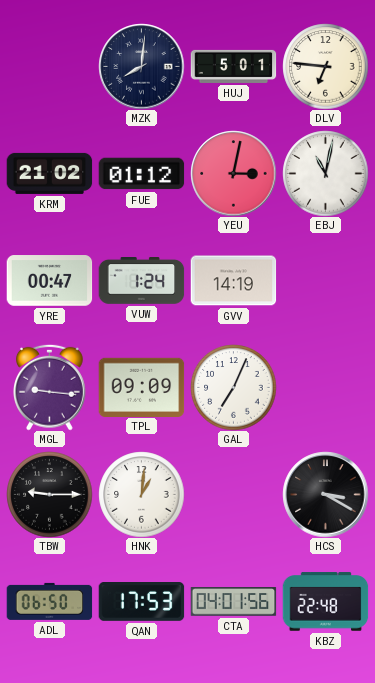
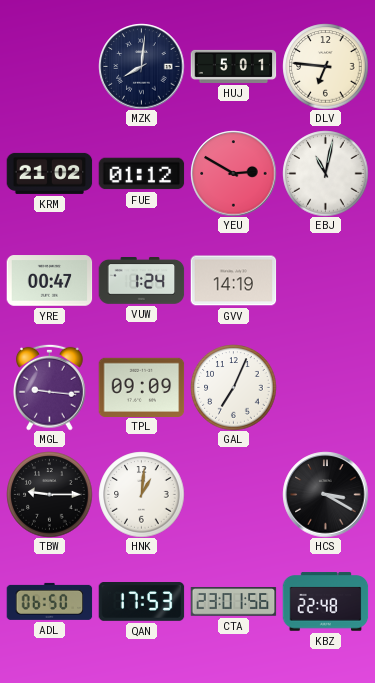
YEU: 3:02 -> 2:50
CTA: 04:01 -> 23:01
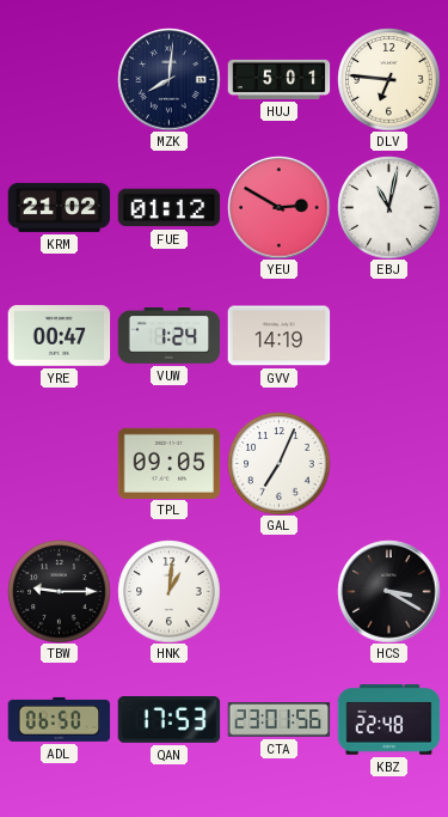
MGL: 9:16 -> none
TPL: 09:09 -> 09:05
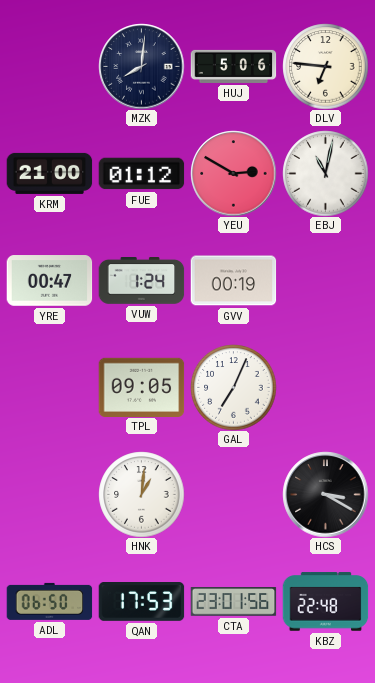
HUJ: 5:01 -> 5:06
KRM: 21:02 -> 21:00
GVV: 14:19 -> 00:19
TBW: 9:15 -> none
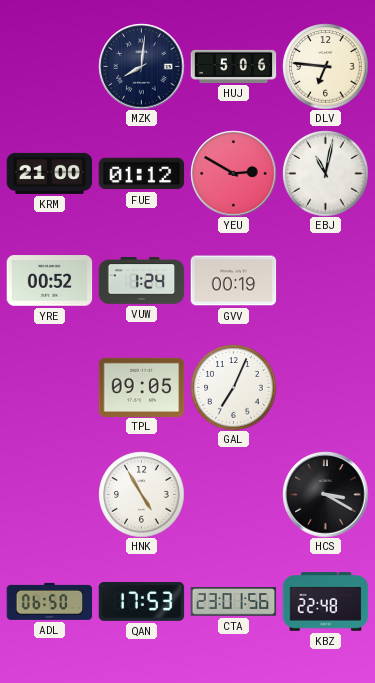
YRE: 00:47 -> 00:52
HNK: 1:01 -> 4:55
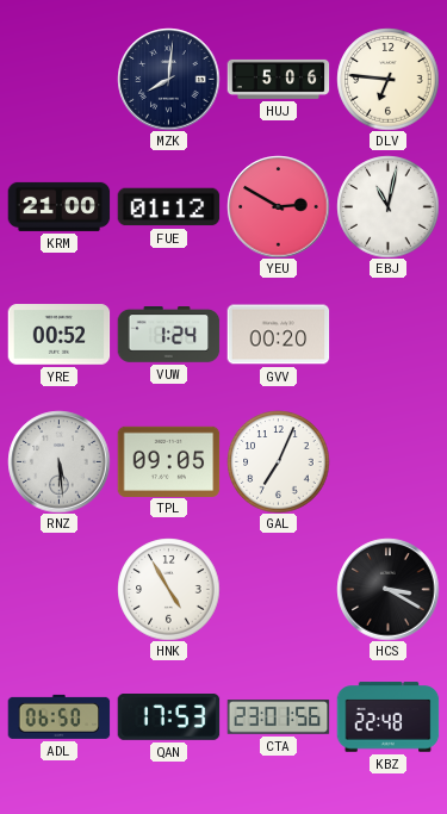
GVV: 00:19 -> 00:20
RNZ: none -> 5:29
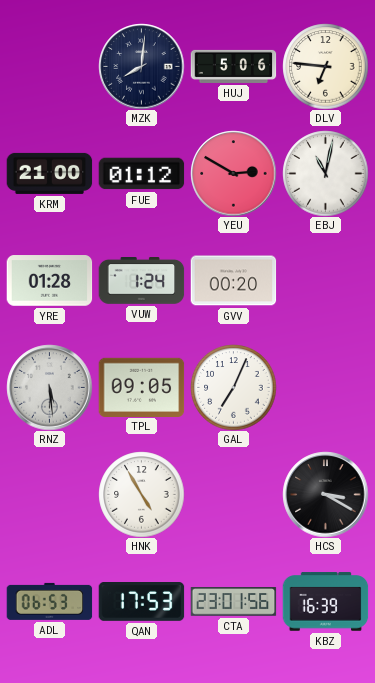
YRE: 00:52 -> 01:28
ADL: 06:50 -> 06:53
KBZ: 22:48 -> 16:39
